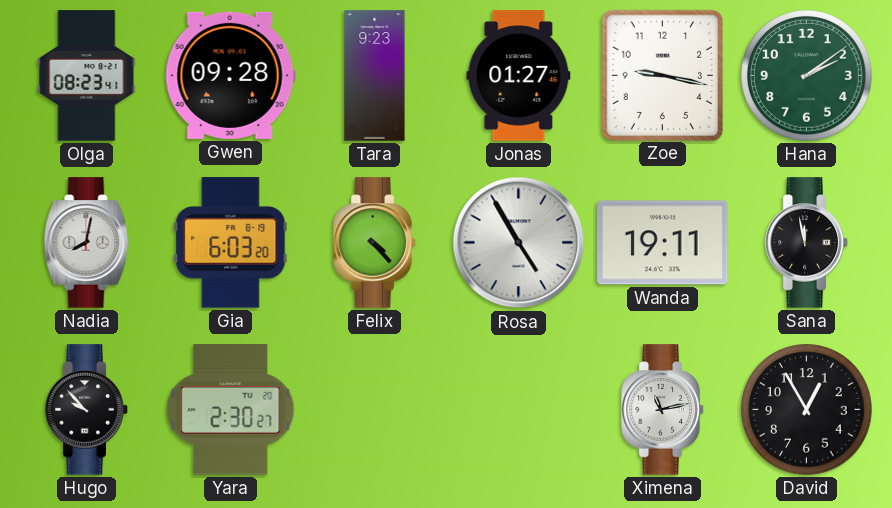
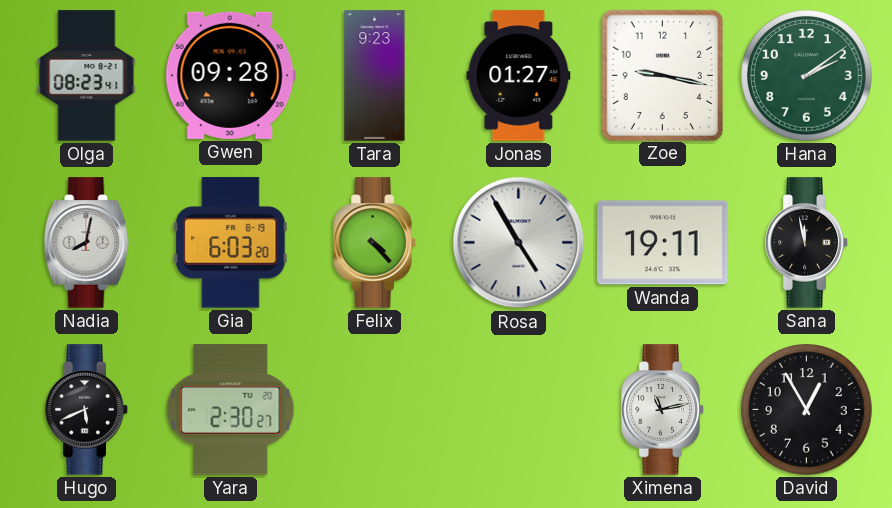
Hugo: 9:53 -> 5:41
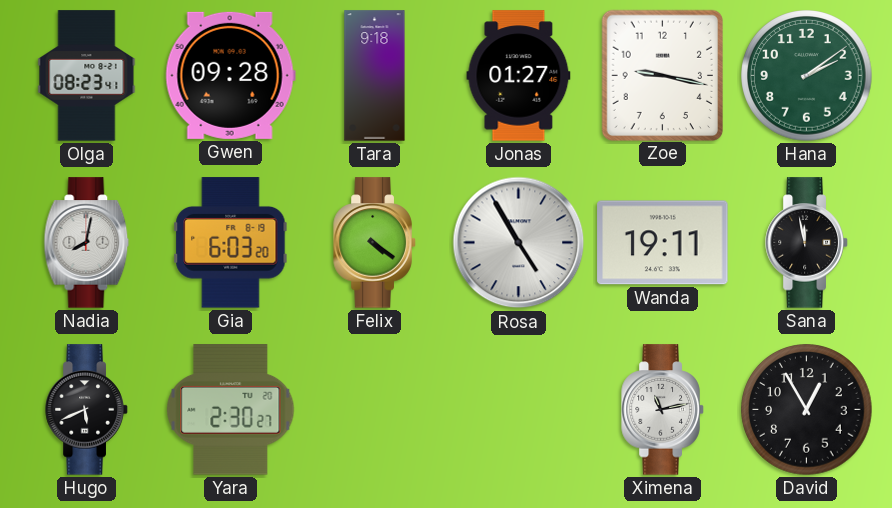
Tara: 9:23 -> 9:18
Felix: 4:23 -> 4:21
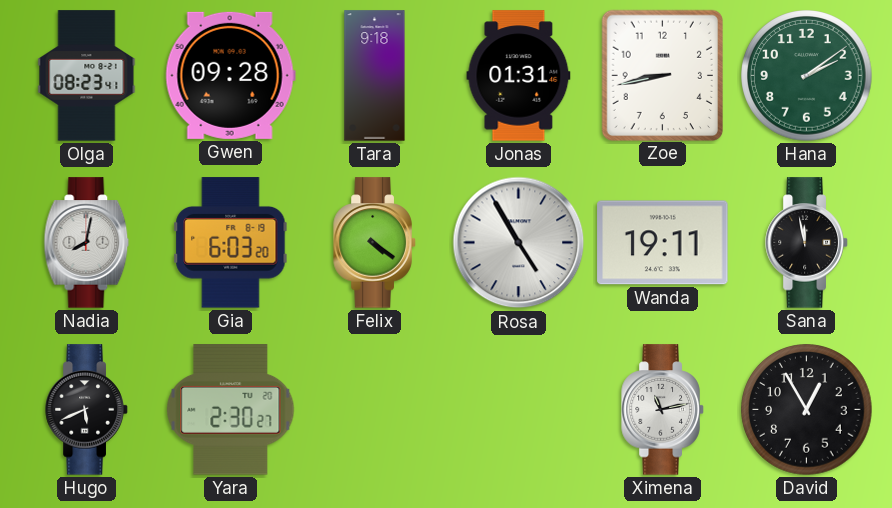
Jonas: 01:27 -> 01:31
Zoe: 9:17 -> 8:43
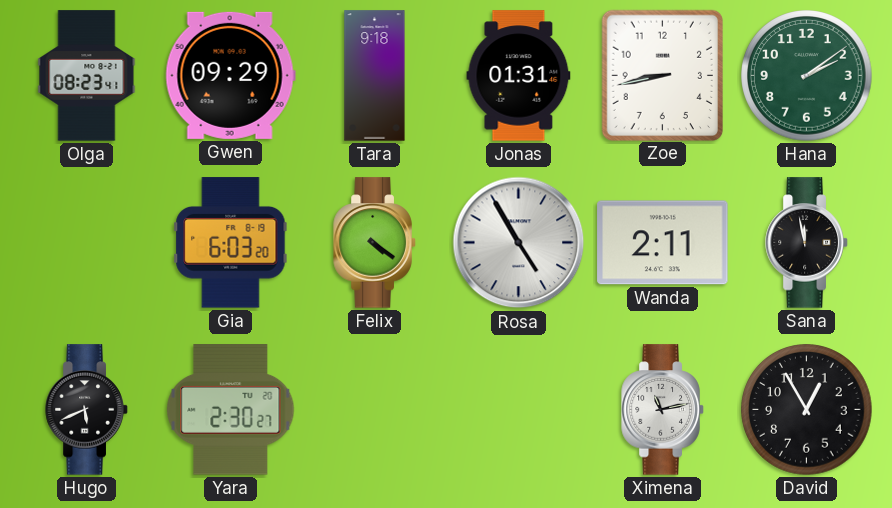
Gwen: 09:28 -> 09:29
Nadia: 8:02 -> none
Wanda: 19:11 -> 2:11
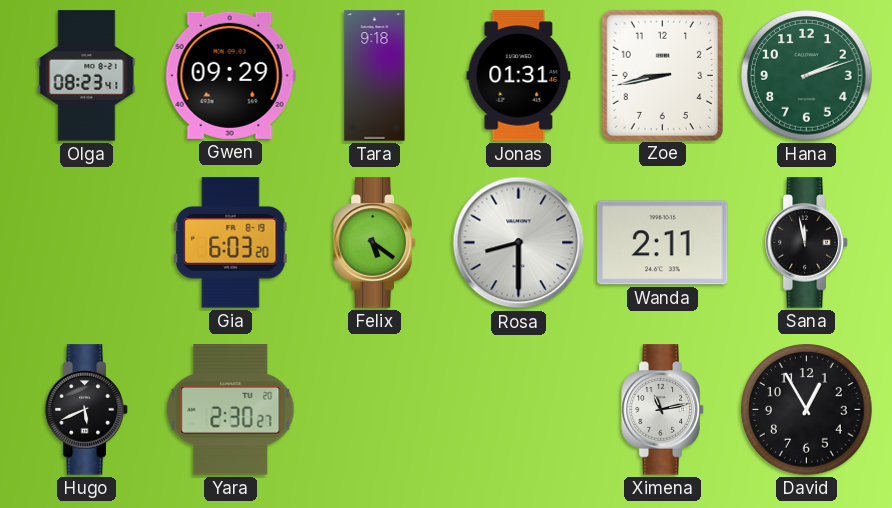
Hana: 2:09 -> 2:12
Felix: 4:21 -> 5:21
Rosa: 4:55 -> 8:30
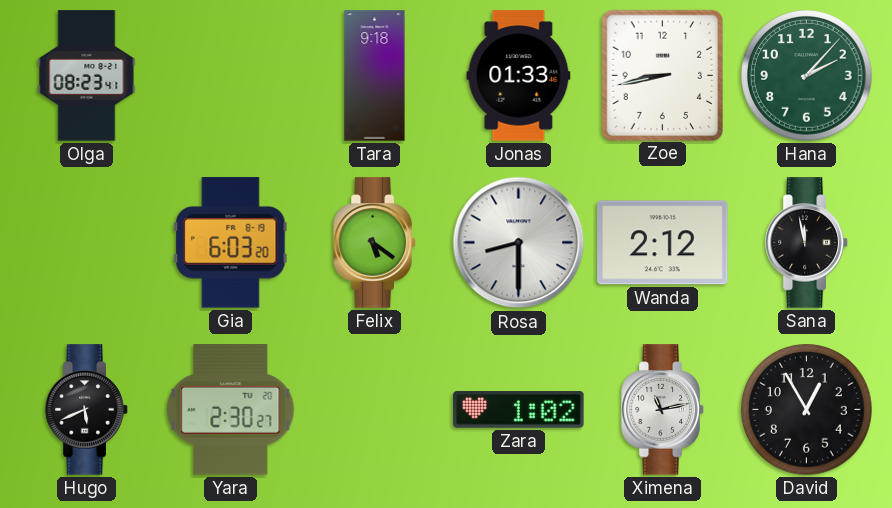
Gwen: 09:29 -> none
Jonas: 01:31 -> 01:33
Hana: 2:12 -> 2:07
Wanda: 2:11 -> 2:12
Zara: none -> 1:02
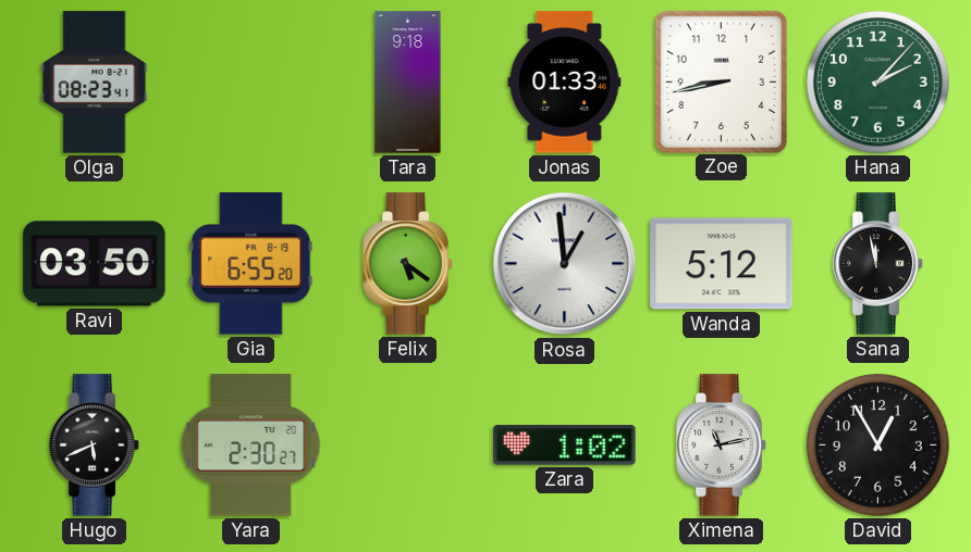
Ravi: none -> 03:50
Gia: 6:03 -> 6:55
Rosa: 8:30 -> 12:59
Wanda: 2:12 -> 5:12
